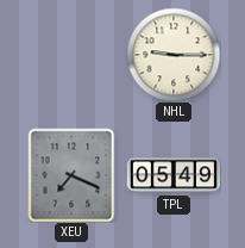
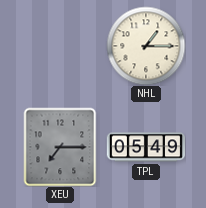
NHL: 9:15 -> 1:15
XEU: 7:19 -> 7:15
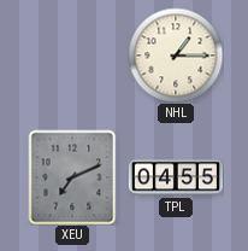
XEU: 7:15 -> 7:11
TPL: 05:49 -> 04:55
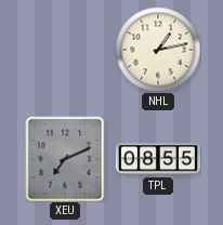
NHL: 1:15 -> 1:13
TPL: 04:55 -> 08:55
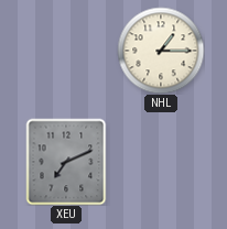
NHL: 1:13 -> 1:15
TPL: 08:55 -> none
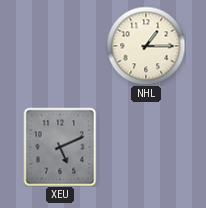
XEU: 7:11 -> 5:11
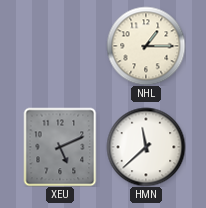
HMN: none -> 11:38
